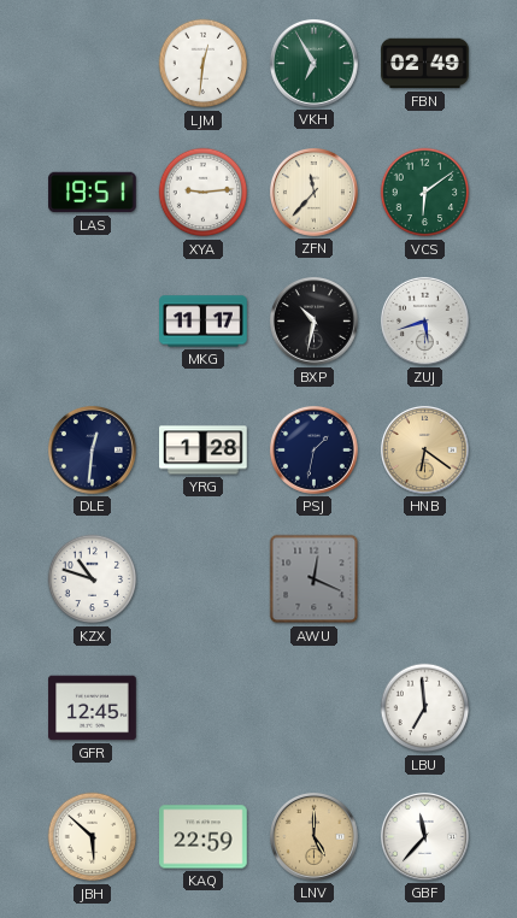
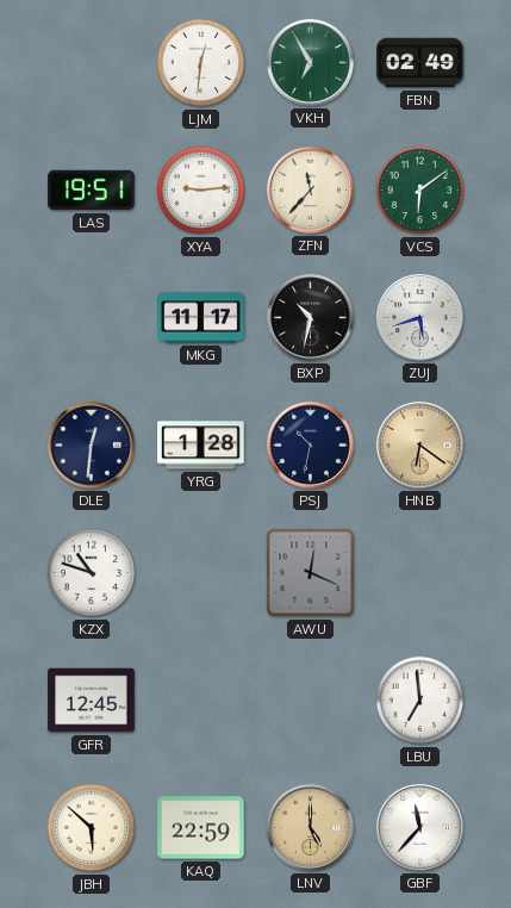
PSJ: 1:32 -> 10:32
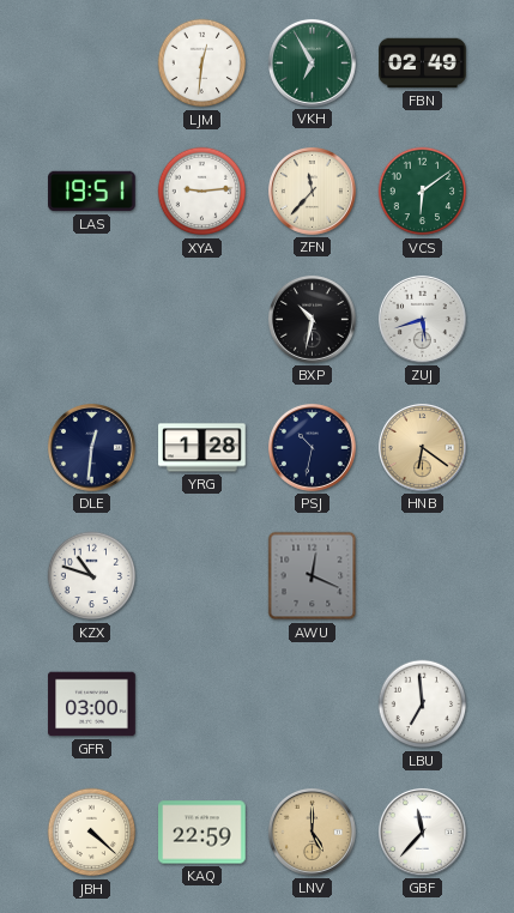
MKG: 11:17 -> none
GFR: 12:45 -> 03:00
JBH: 5:52 -> 4:22
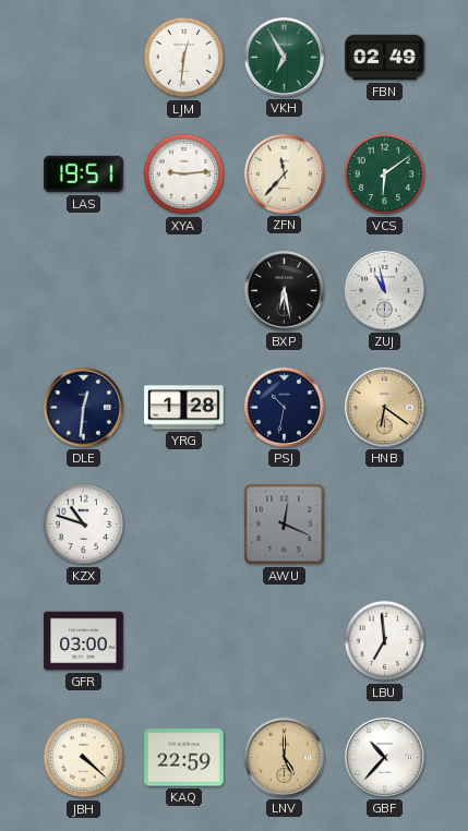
BXP: 10:32 -> 6:28
ZUJ: 5:42 -> 10:58
GBF: 11:37 -> 10:37
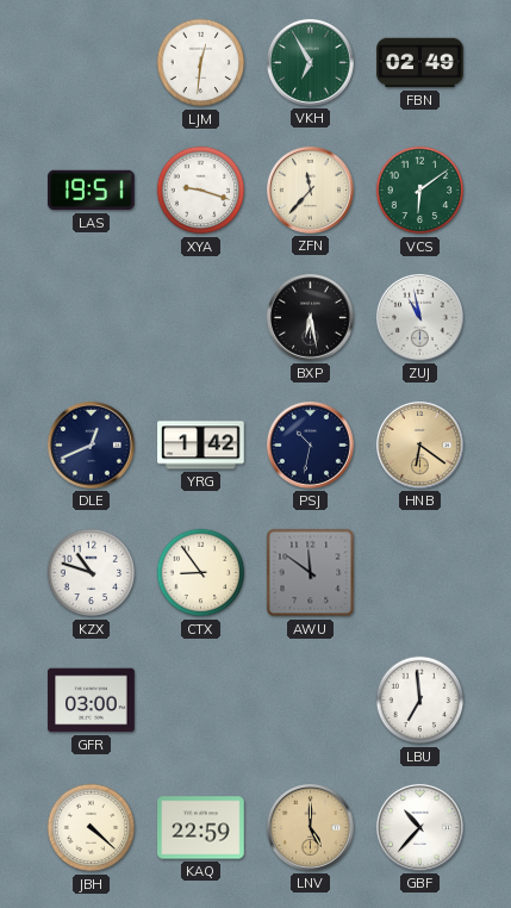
XYA: 9:14 -> 9:18
DLE: 12:31 -> 12:41
YRG: 1:28 -> 1:42
CTX: none -> 8:54
AWU: 12:19 -> 11:51
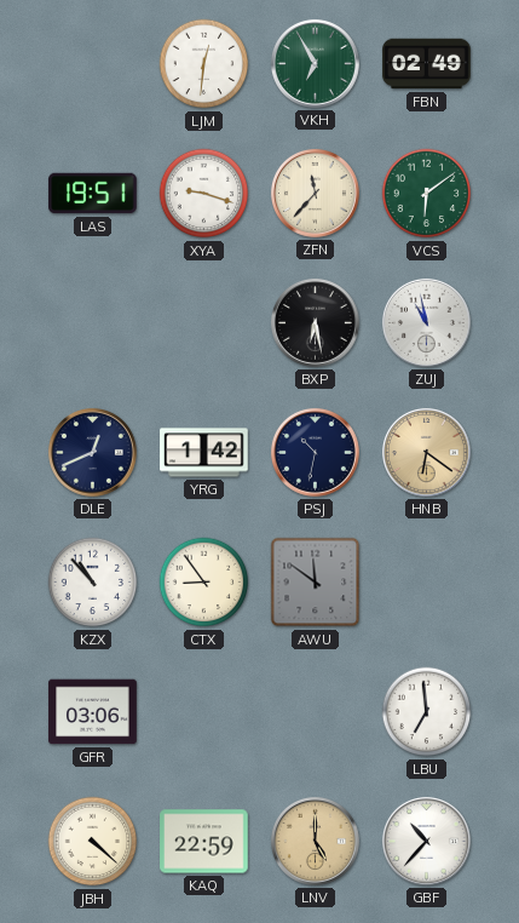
KZX: 10:48 -> 10:53
GFR: 03:00 -> 03:06
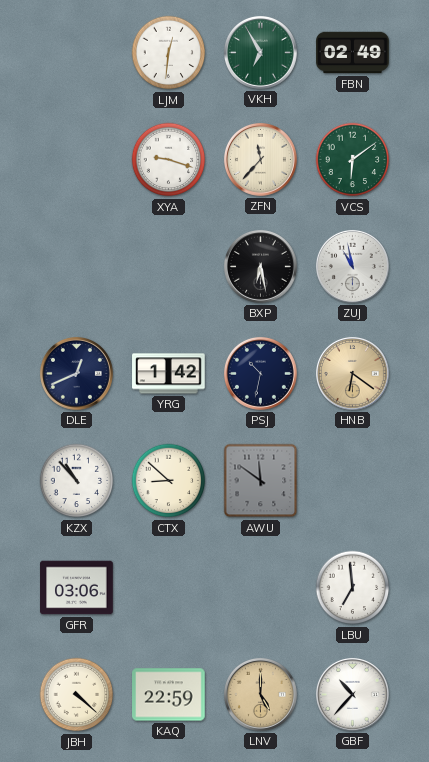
LAS: 19:51 -> none
CTX: 8:54 -> 8:52
